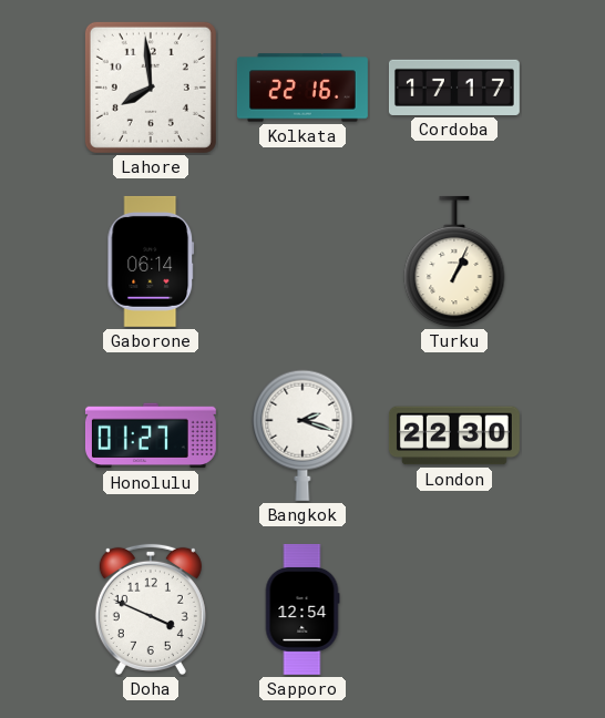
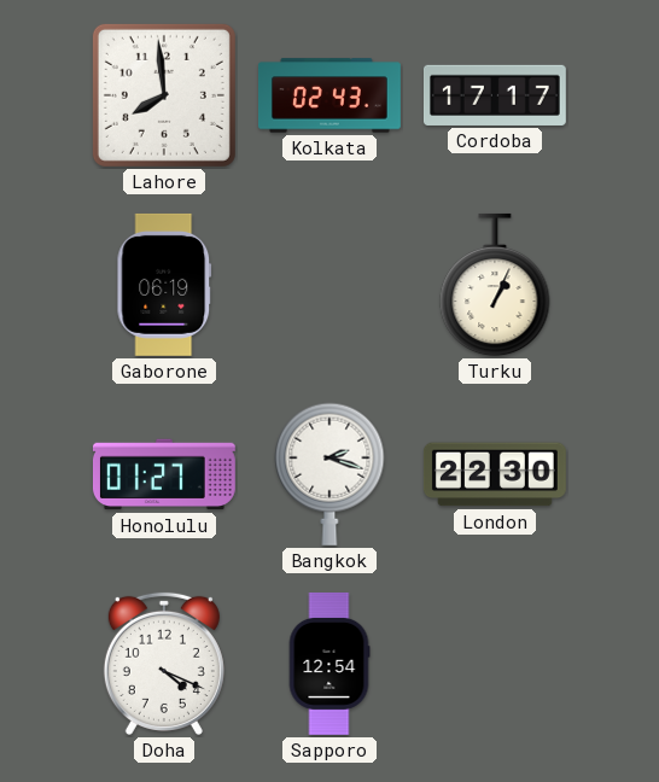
Kolkata: 22:16 -> 02:43
Gaborone: 06:14 -> 06:19
Doha: 3:49 -> 4:19
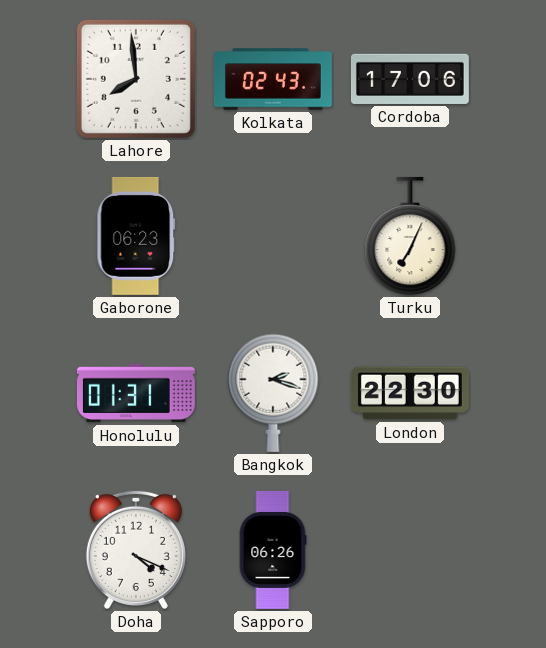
Cordoba: 17:17 -> 17:06
Gaborone: 06:19 -> 06:23
Turku: 1:04 -> 7:04
Honolulu: 01:27 -> 01:31
Sapporo: 12:54 -> 06:26
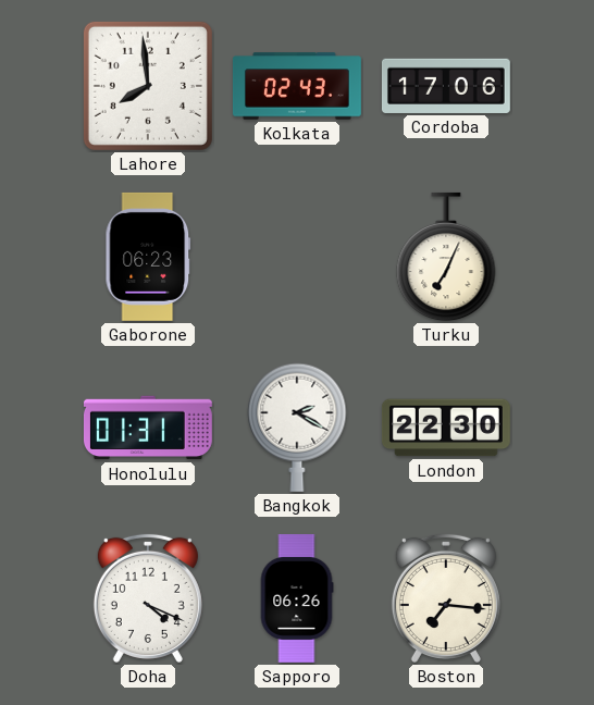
Bangkok: 2:18 -> 2:20
Boston: none -> 7:16
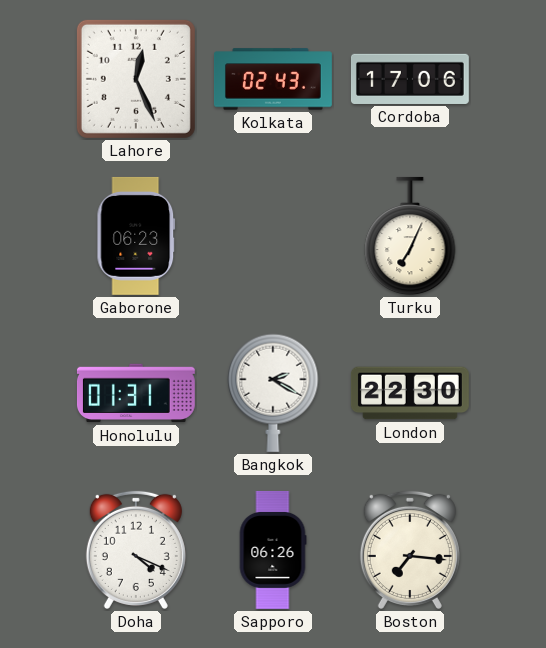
Lahore: 7:59 -> 12:26
